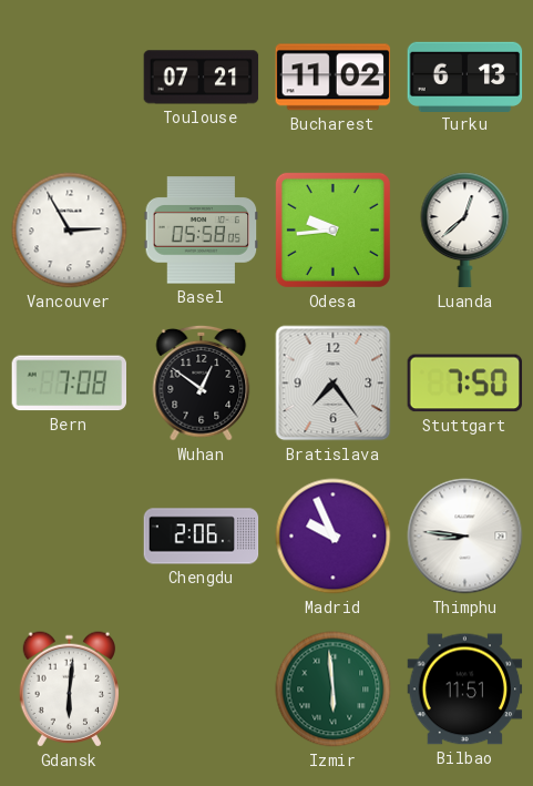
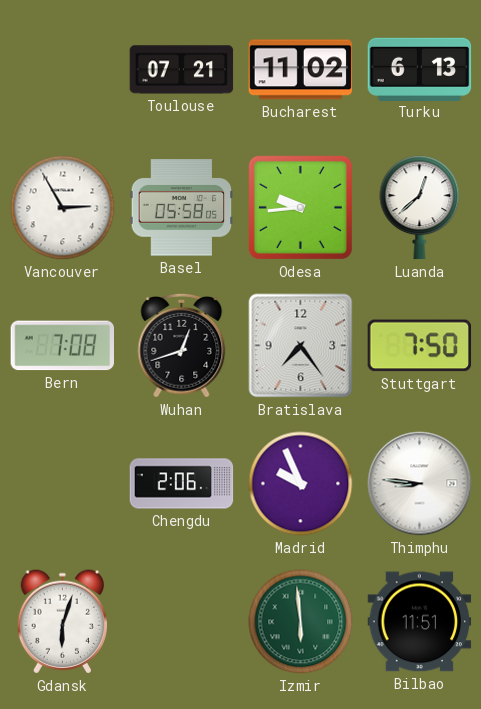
Wuhan: 12:51 -> 12:42
Gdansk: 6:01 -> 6:03
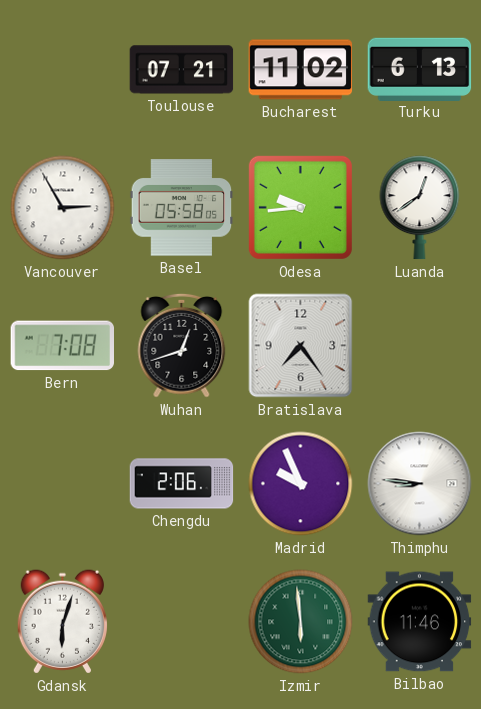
Luanda: 12:38 -> 12:39
Stuttgart: 7:50 -> none
Bilbao: 11:51 -> 11:46
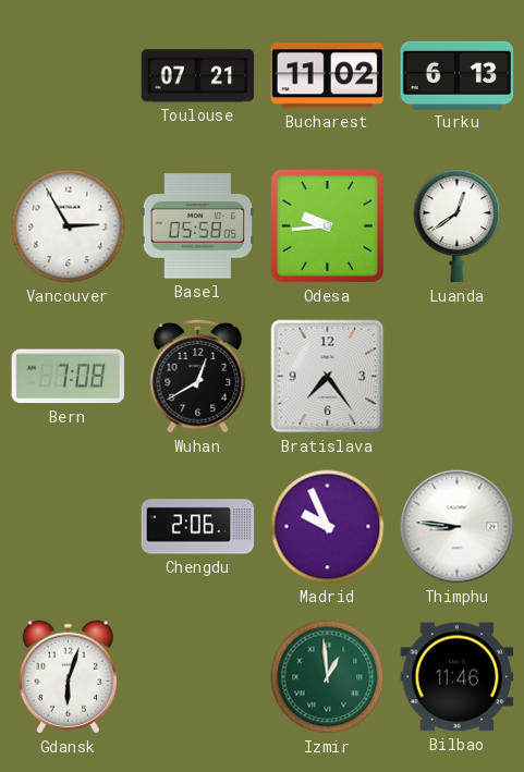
Wuhan: 12:42 -> 12:40
Izmir: 5:59 -> 12:59
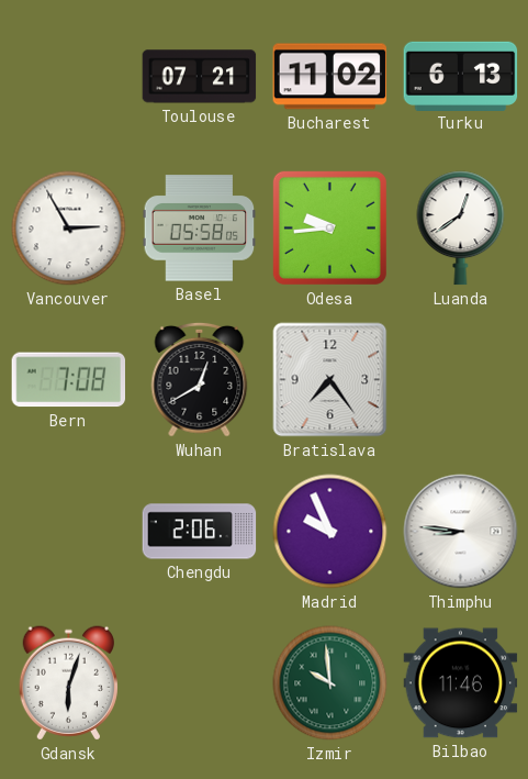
Izmir: 12:59 -> 9:59
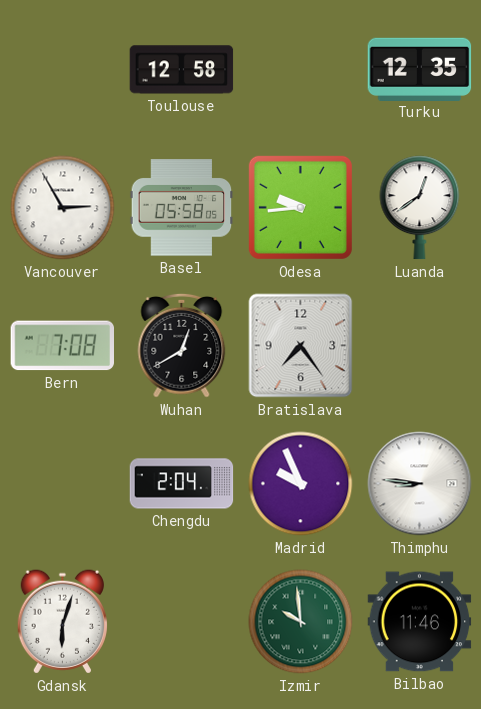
Toulouse: 07:21 -> 12:58
Bucharest: 11:02 -> none
Turku: 6:13 -> 12:35
Chengdu: 2:06 -> 2:04
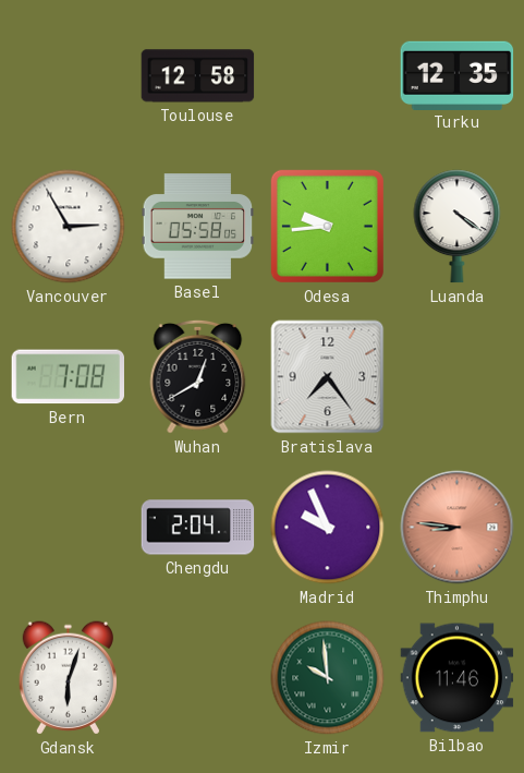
Luanda: 12:39 -> 4:21
Thimphu dial: white -> salmon
